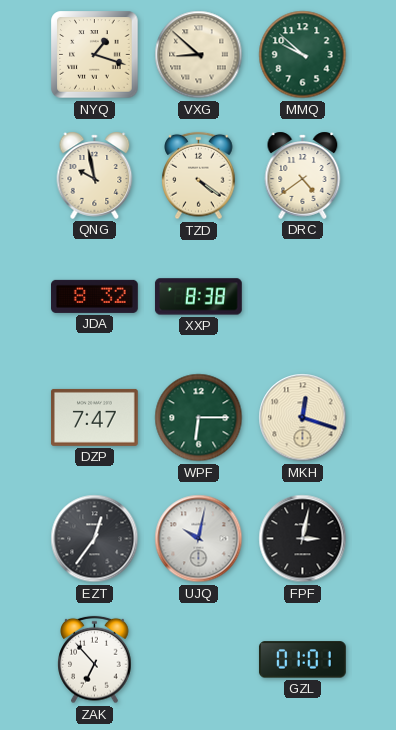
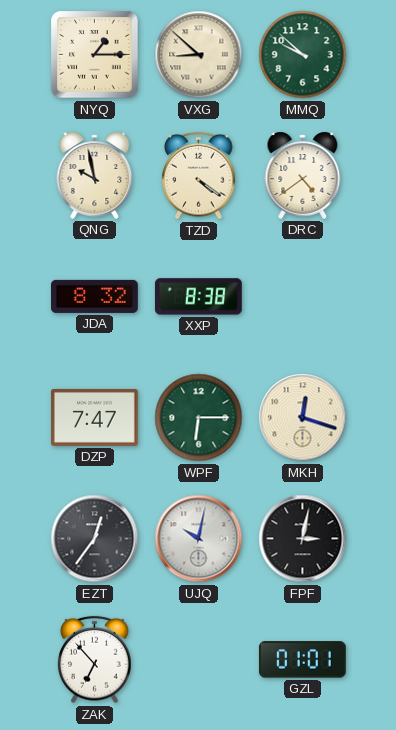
NYQ: 1:18 -> 1:15
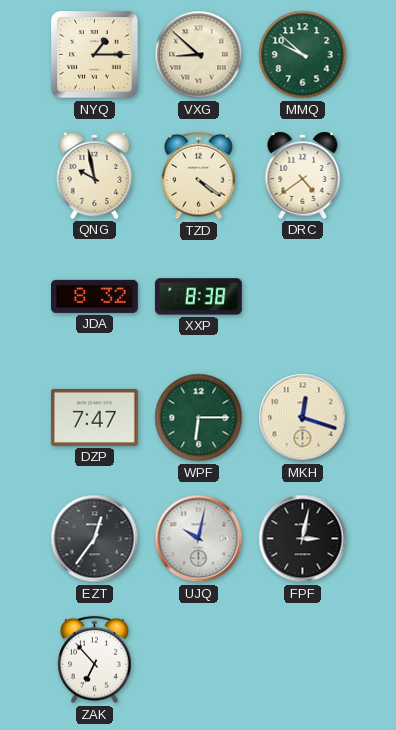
GZL: 01:01 -> none
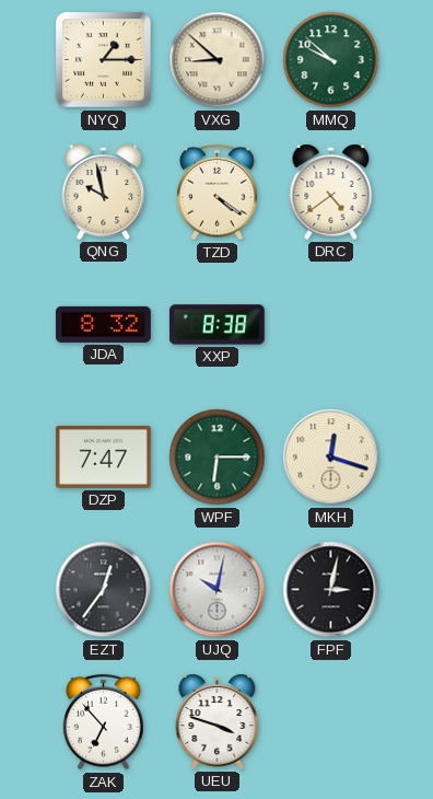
UEU: none -> 3:48
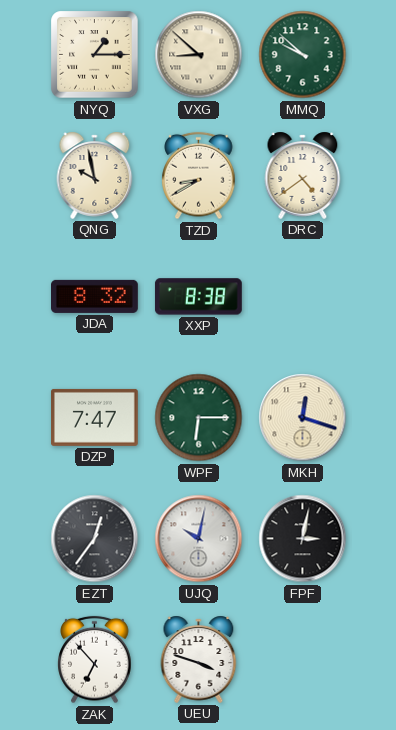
TZD: 4:21 -> 8:40
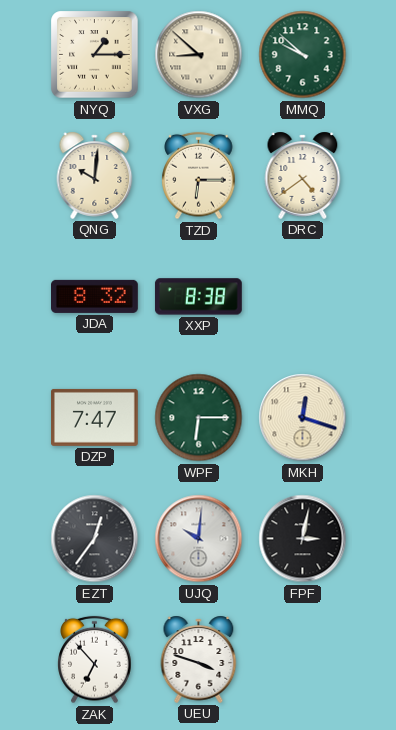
QNG: 9:58 -> 10:01
TZD: 8:40 -> 6:15
UJQ: 10:02 -> 10:01
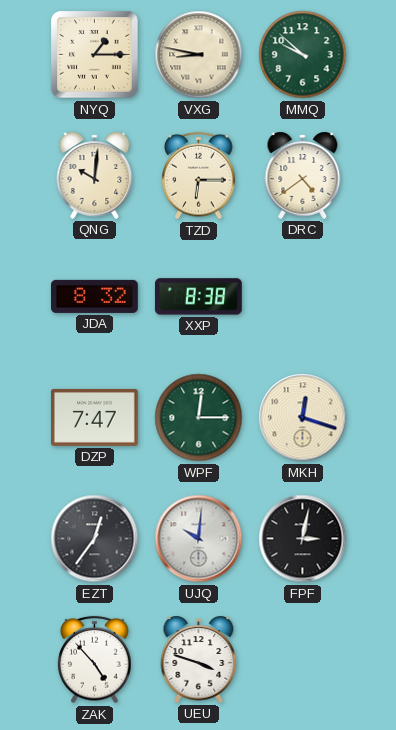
VXG: 8:52 -> 8:47
WPF: 6:15 -> 12:15
ZAK: 6:53 -> 4:53
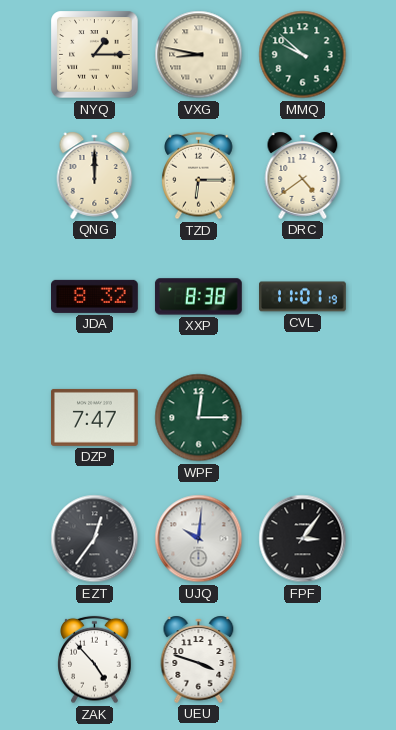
QNG: 10:01 -> 12:00
CVL: none -> 11:01
MKH: 12:18 -> none
FPF: 3:02 -> 3:06
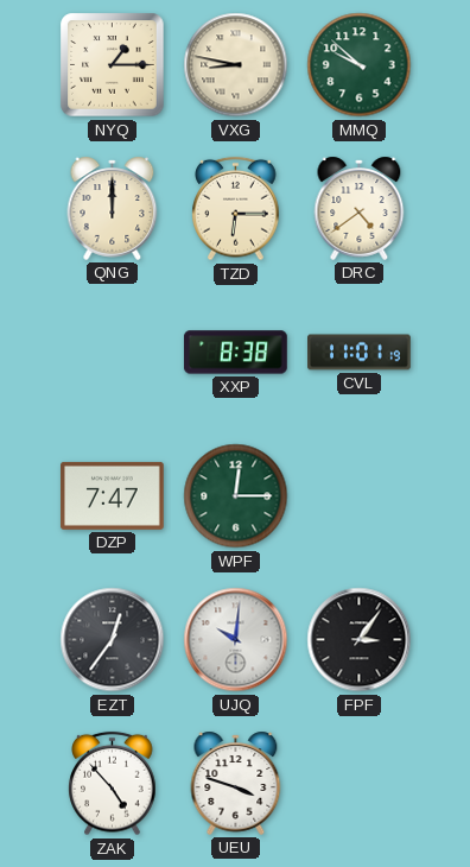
JDA: 8:32 -> none
